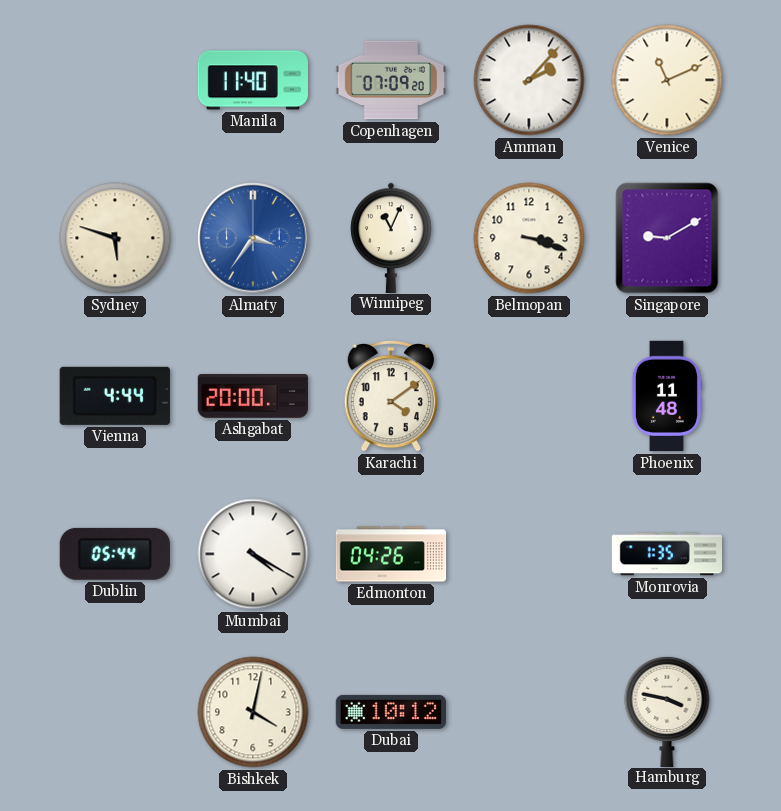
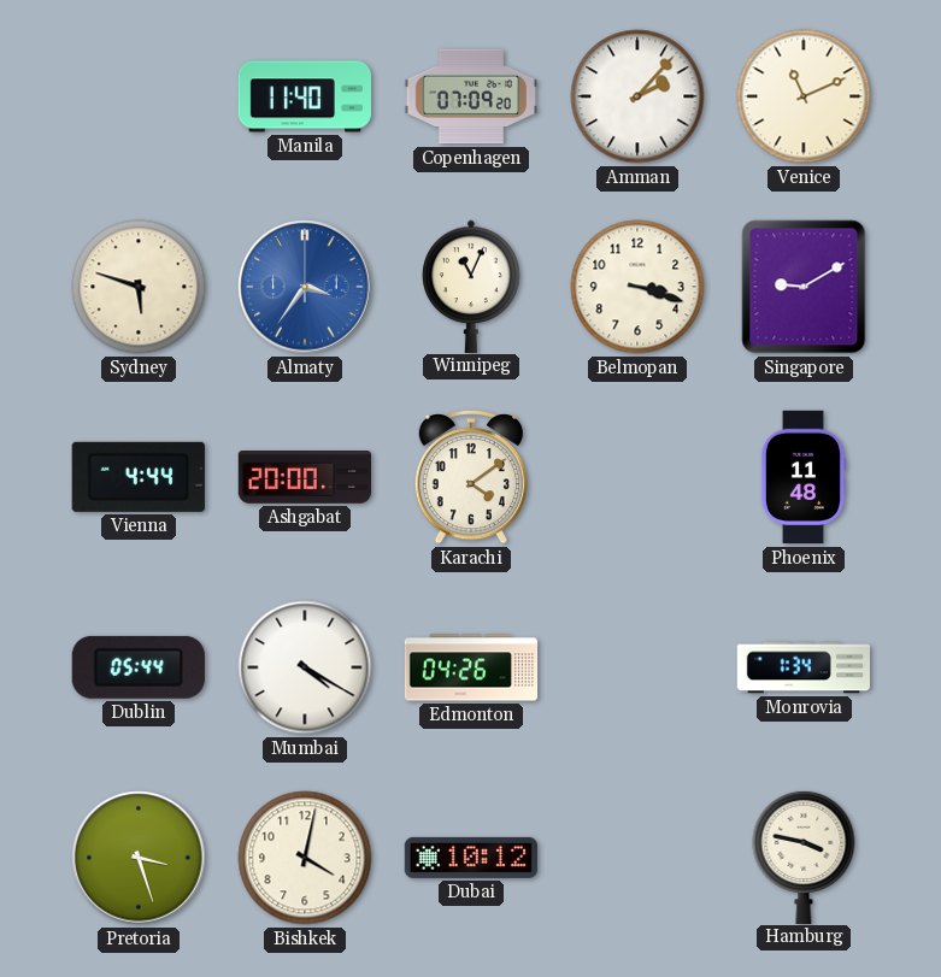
Monrovia: 1:35 -> 1:34
Pretoria: none -> 3:27
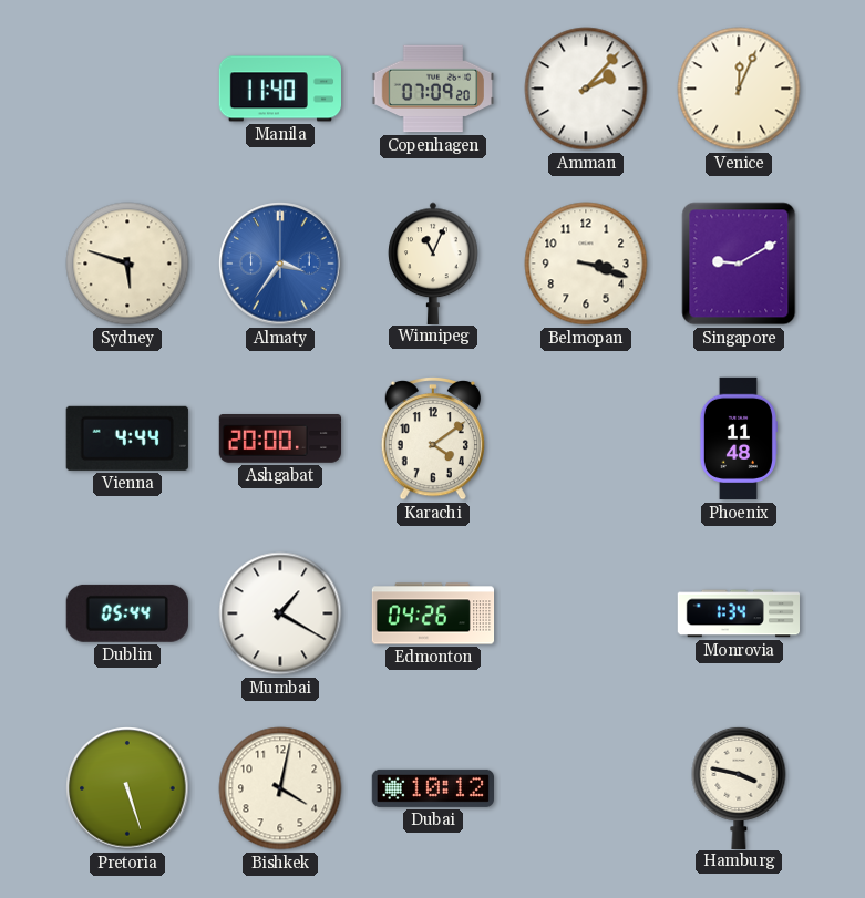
Venice: 11:11 -> 12:04
Mumbai: 4:20 -> 1:20
Pretoria: 3:27 -> 5:27
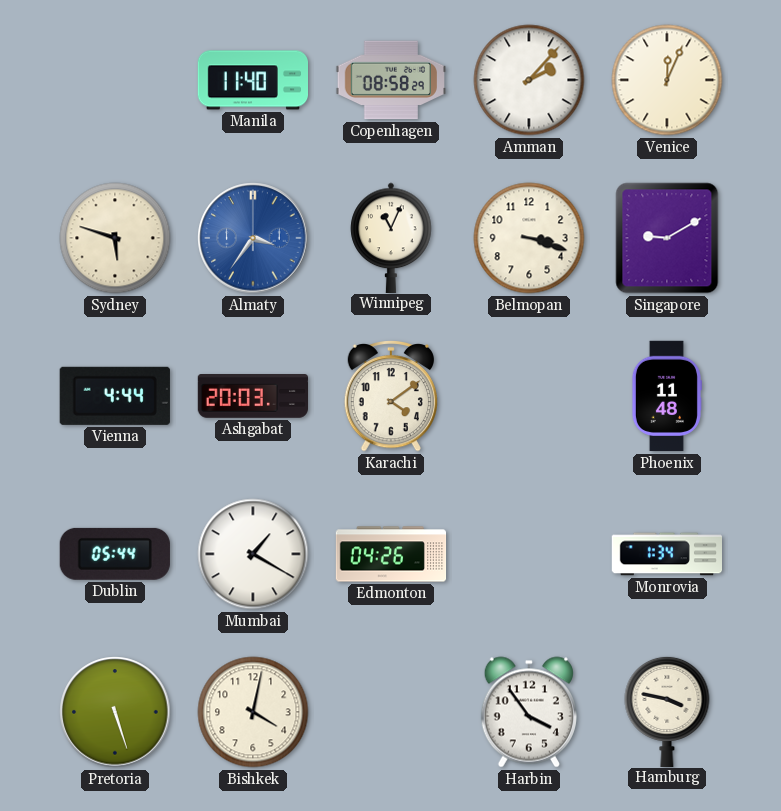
Copenhagen: 07:09 -> 08:58
Ashgabat: 20:00 -> 20:03
Dubai: 10:12 -> none
Harbin: none -> 3:54
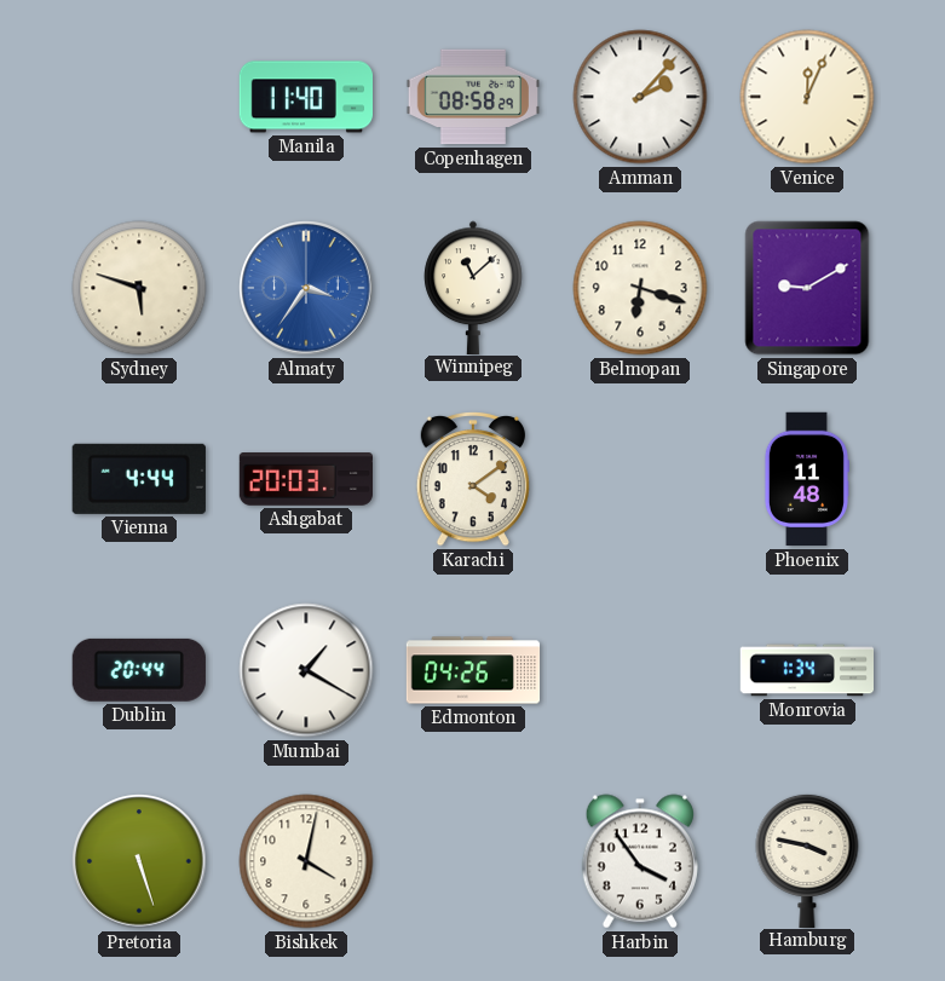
Winnipeg: 11:04 -> 11:08
Belmopan: 3:18 -> 6:18
Dublin: 05:44 -> 20:44
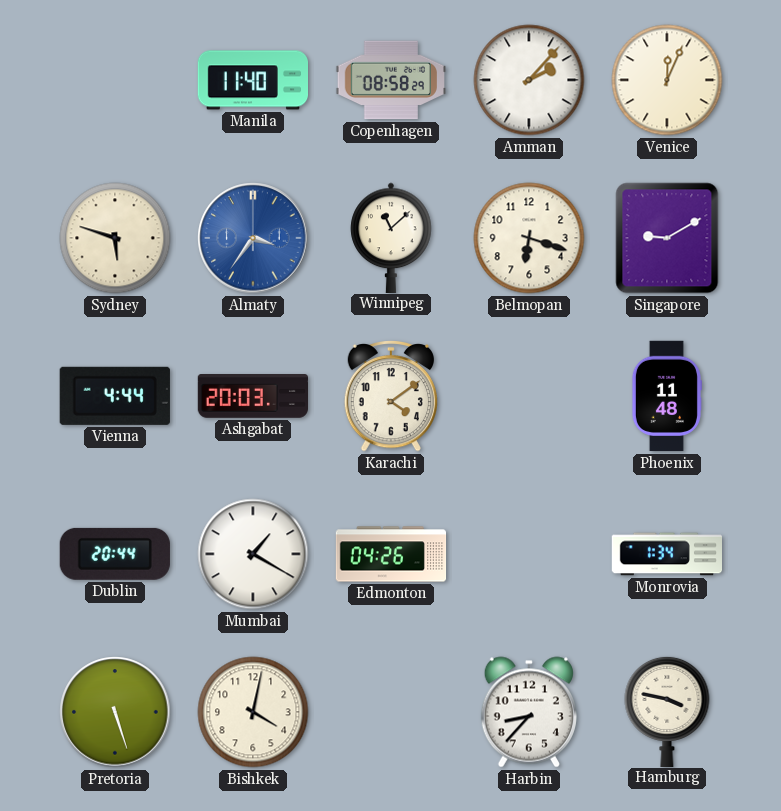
Harbin: 3:54 -> 8:37
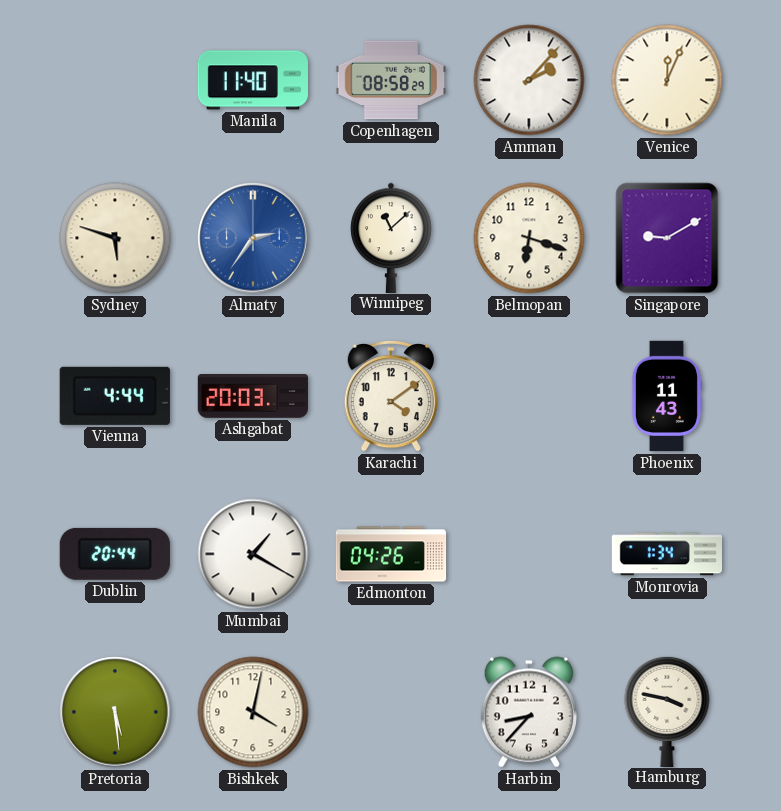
Almaty: 3:36 -> 2:36
Phoenix: 11:48 -> 11:43
Pretoria: 5:27 -> 5:29
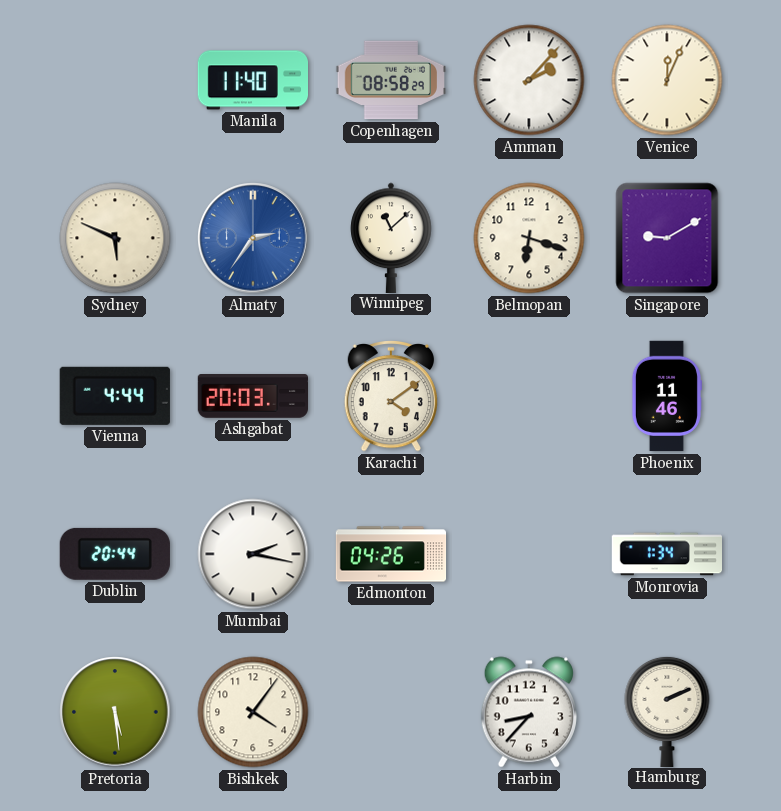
Sydney: 5:48 -> 5:49
Phoenix: 11:43 -> 11:46
Mumbai: 1:20 -> 2:17
Bishkek: 4:02 -> 4:06
Hamburg: 3:47 -> 2:11
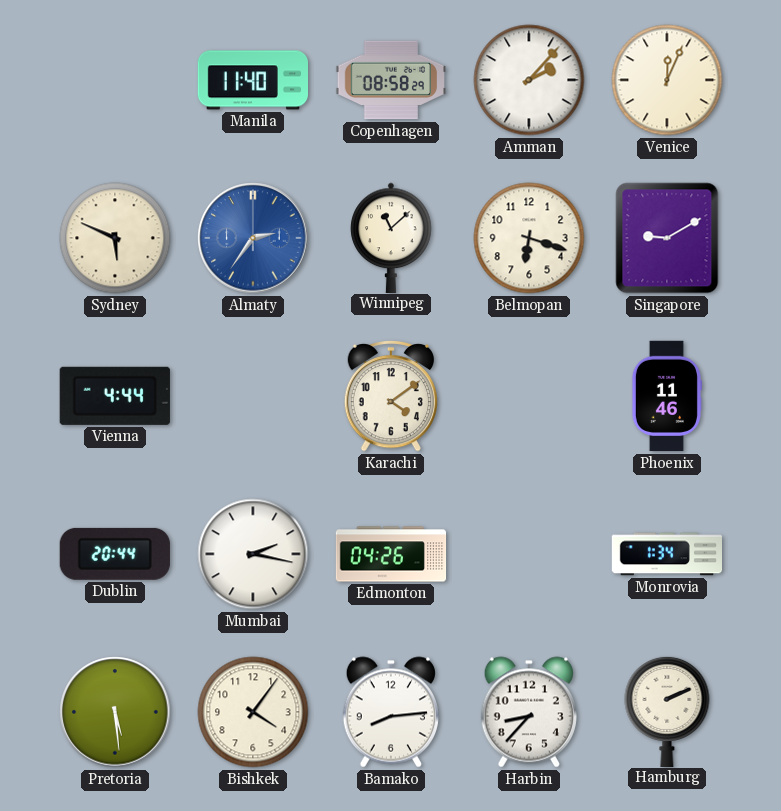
Ashgabat: 20:03 -> none
Bamako: none -> 8:14
